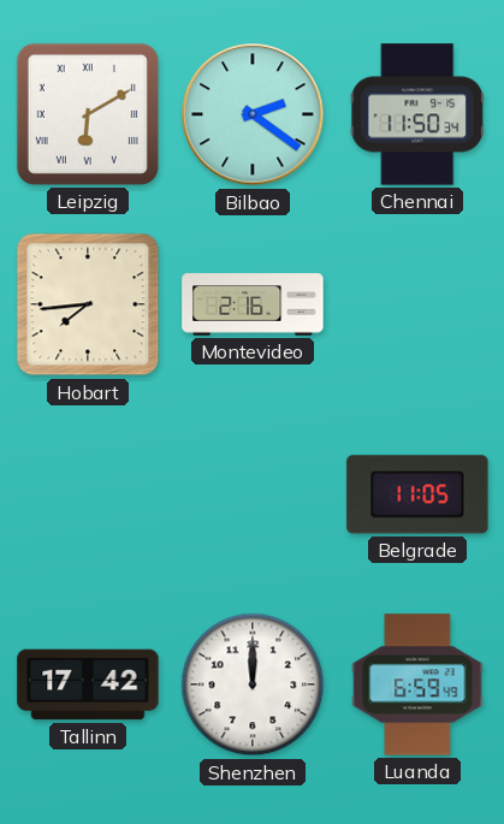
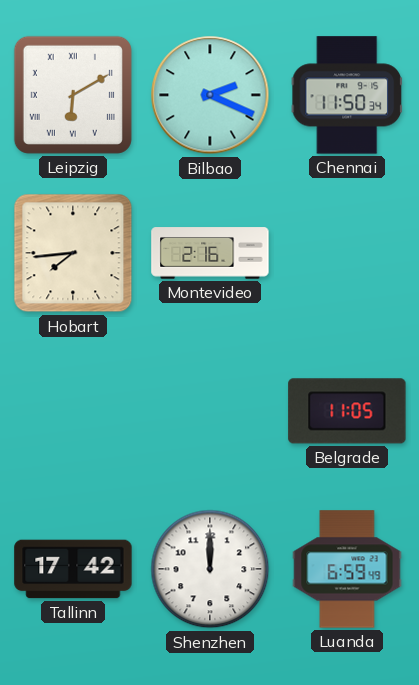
Bilbao: 2:21 -> 2:19
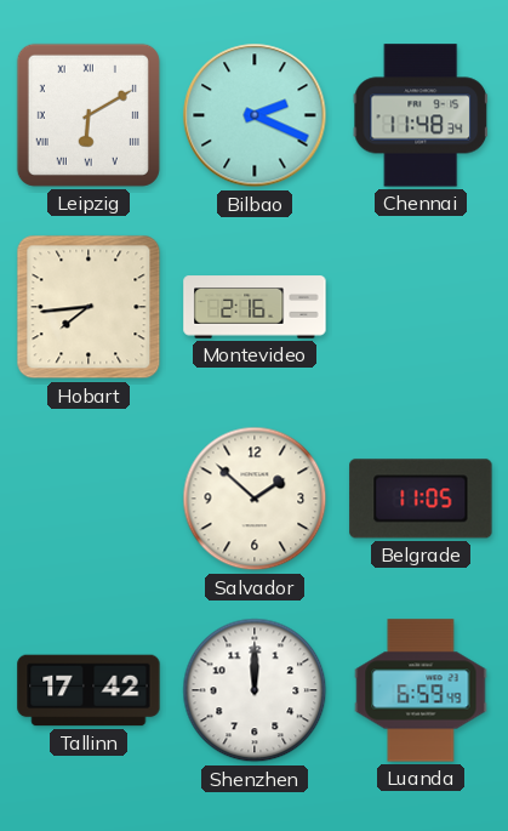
Chennai: 11:50 -> 11:48
Salvador: none -> 1:52
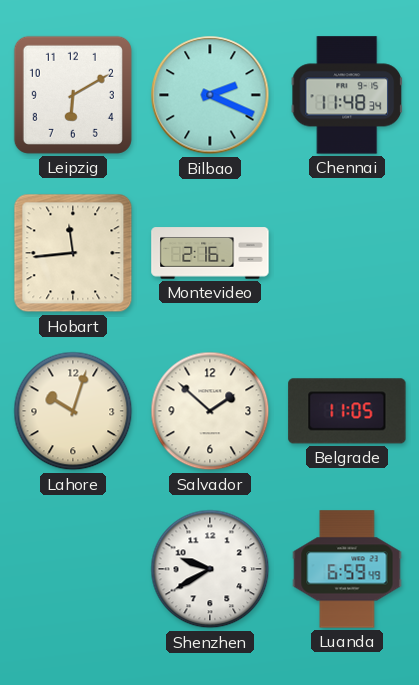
Leipzig numerals: Roman -> Arabic
Hobart: 7:44 -> 11:44
Lahore: none -> 10:03
Tallinn: 17:42 -> none
Shenzhen: 12:00 -> 9:40
